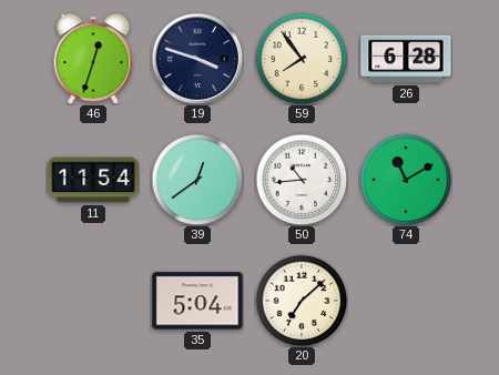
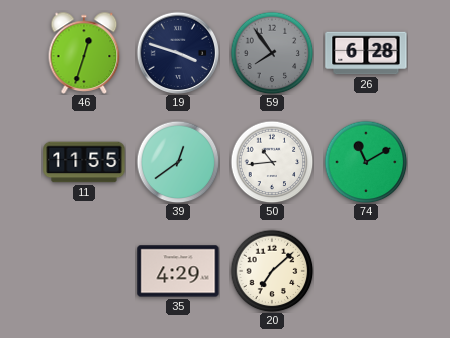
59 dial: cream -> grey
11: 11:54 -> 11:55
35: 5:04 -> 4:29
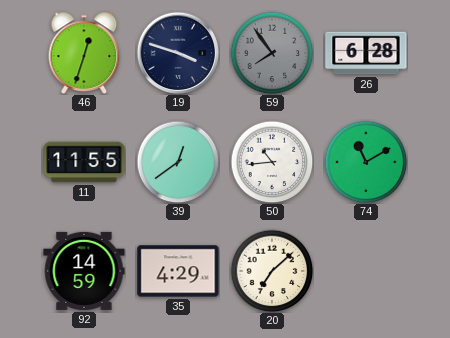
92: none -> 14:59
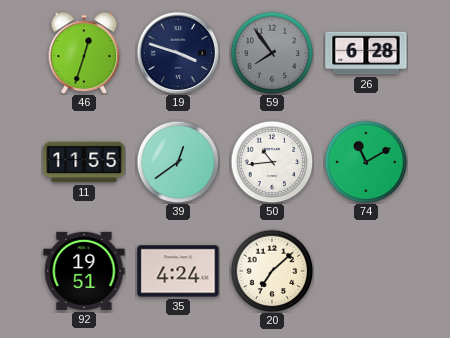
92: 14:59 -> 19:51
35: 4:29 -> 4:24
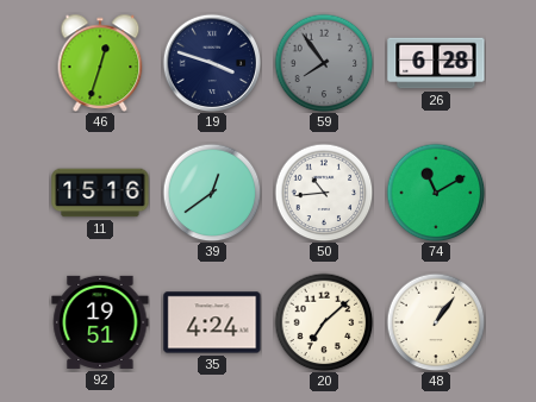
11: 11:55 -> 15:16
48: none -> 1:06
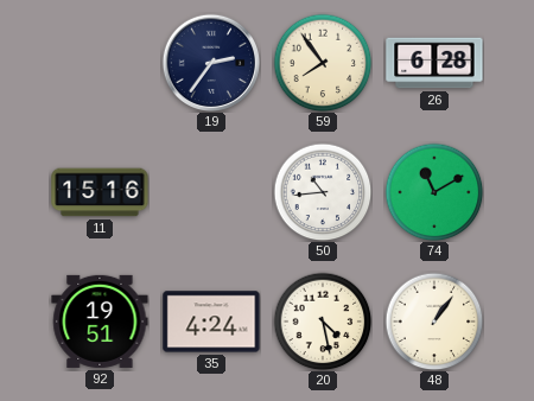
46: 12:33 -> none
19: 3:48 -> 2:36
59 dial: grey -> cream
39: 12:39 -> none
20: 7:08 -> 4:28
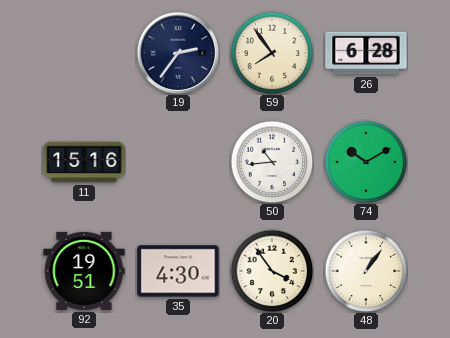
74: 11:10 -> 10:10
35: 4:24 -> 4:30
20: 4:28 -> 3:54
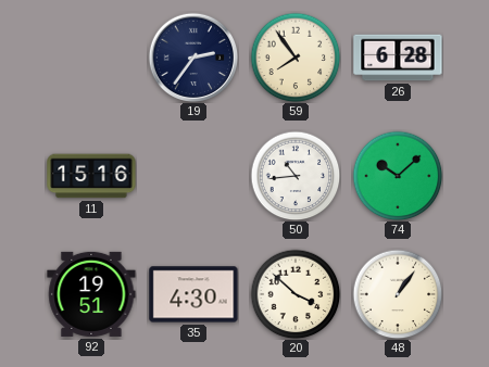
74: 10:10 -> 10:08
20: 3:54 -> 3:52
